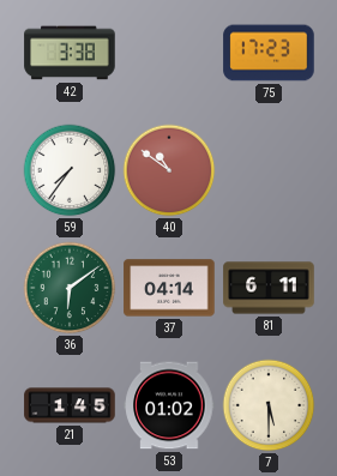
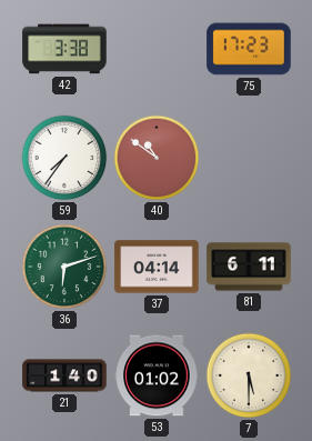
36: 6:09 -> 6:12
21: 1:45 -> 1:40
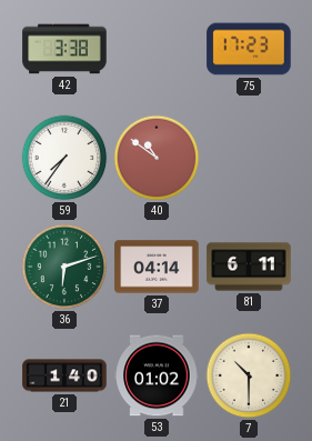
7: 5:30 -> 10:30
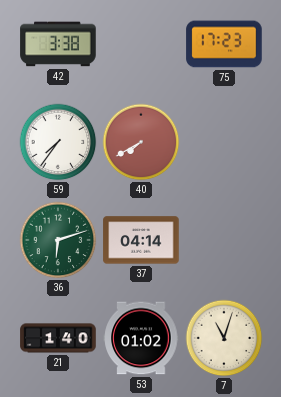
40: 10:51 -> 7:40
81: 6:11 -> none
7: 10:30 -> 11:03
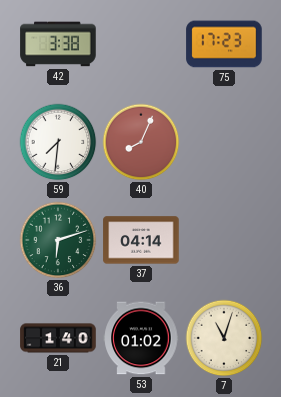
59: 7:36 -> 7:31
40: 7:40 -> 8:04
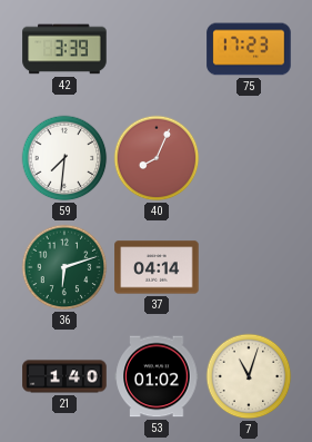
42: 3:38 -> 3:39
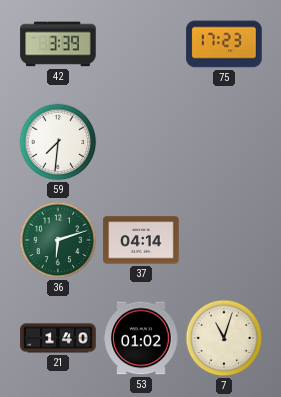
40: 8:04 -> none
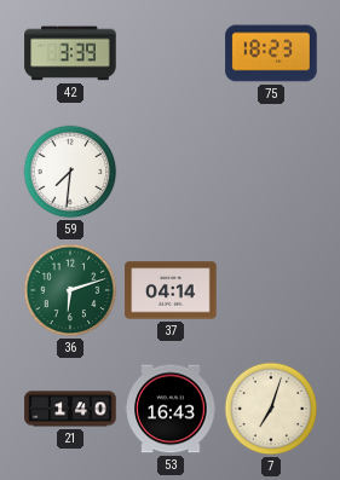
75: 17:23 -> 18:23
53: 01:02 -> 16:43
7: 11:03 -> 7:03
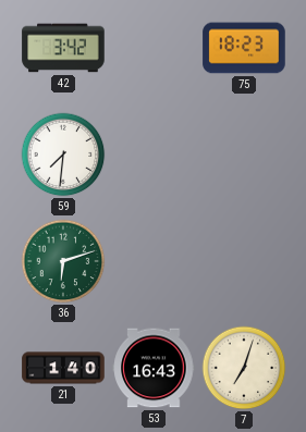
42: 3:39 -> 3:42
37: 04:14 -> none
